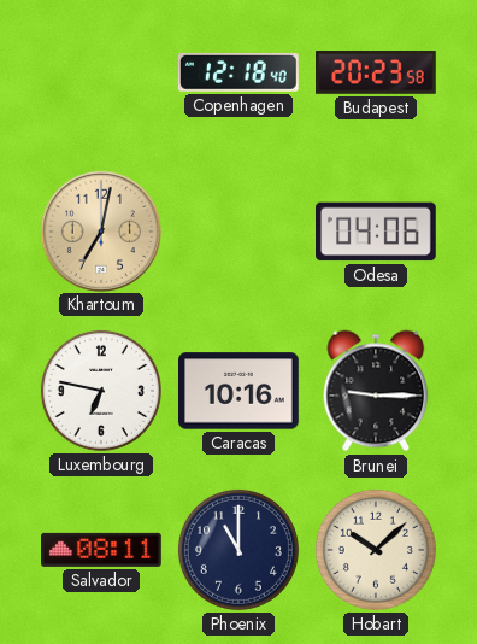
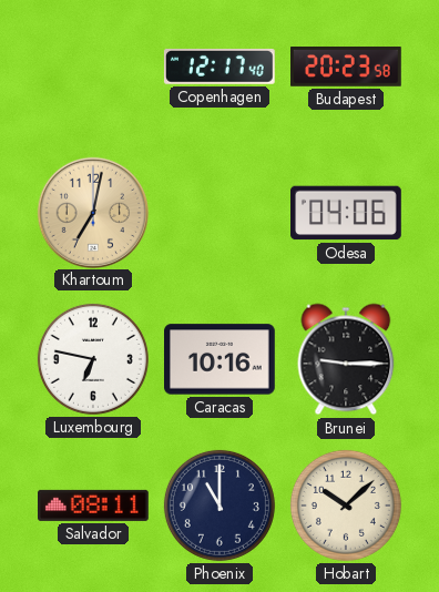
Copenhagen: 12:18 -> 12:17
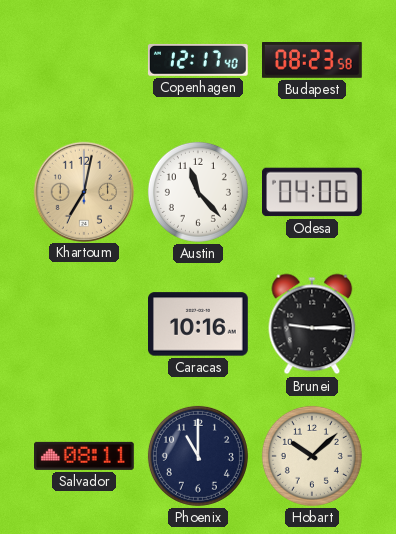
Budapest: 20:23 -> 08:23
Austin: none -> 11:23
Luxembourg: 6:47 -> none
